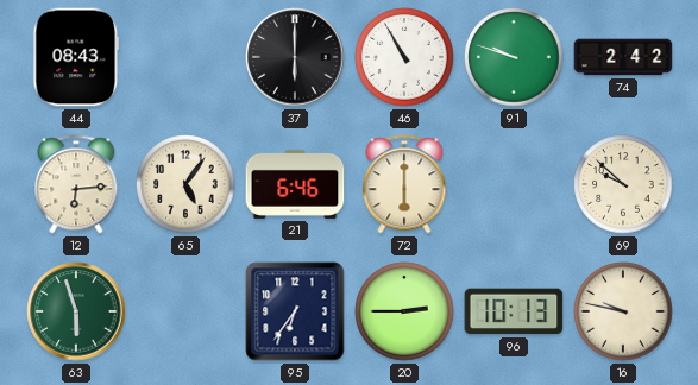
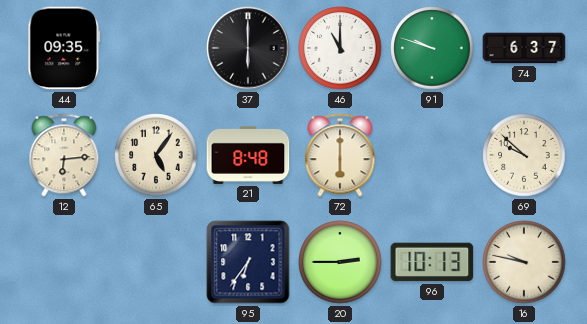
44: 08:43 -> 09:35
46: 10:55 -> 11:00
74: 2:42 -> 6:37
21: 6:46 -> 8:48
63: 5:57 -> none
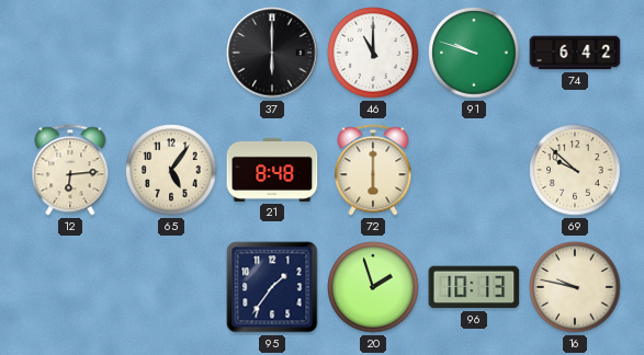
44: 09:35 -> none
74: 6:37 -> 6:42
95: 6:36 -> 1:36
20: 2:45 -> 1:57
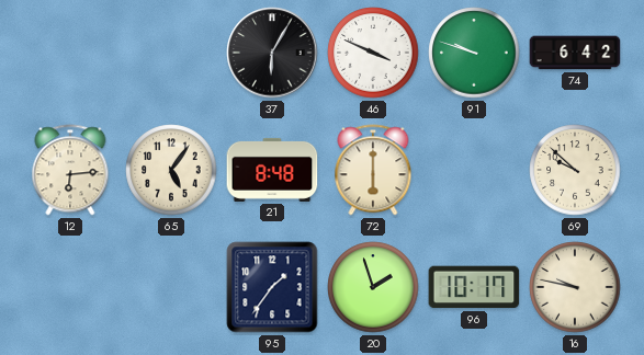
37: 6:00 -> 6:05
46: 11:00 -> 3:49
96: 10:13 -> 10:17
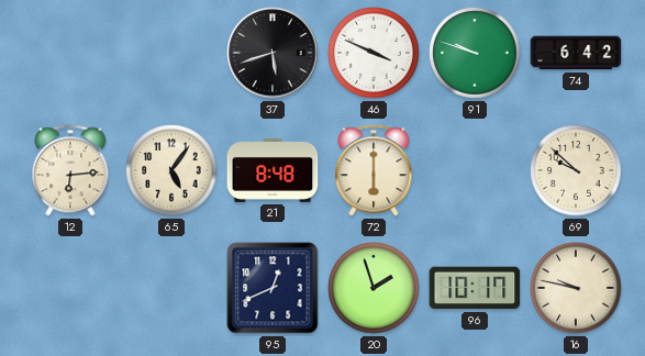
37: 6:05 -> 5:42
95: 1:36 -> 12:41
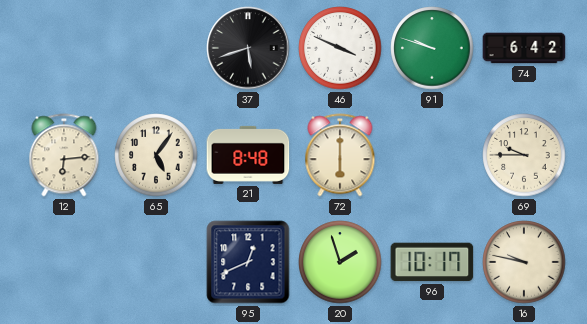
69: 9:52 -> 9:45
